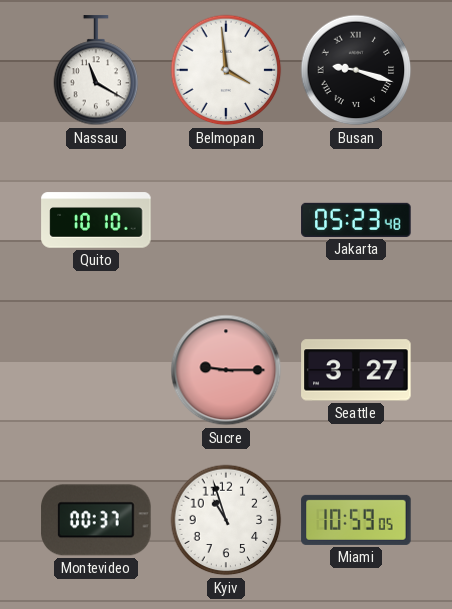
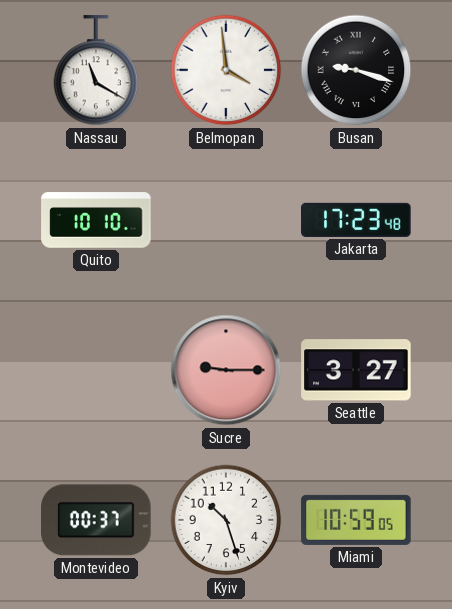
Jakarta: 05:23 -> 17:23
Kyiv: 10:57 -> 10:27
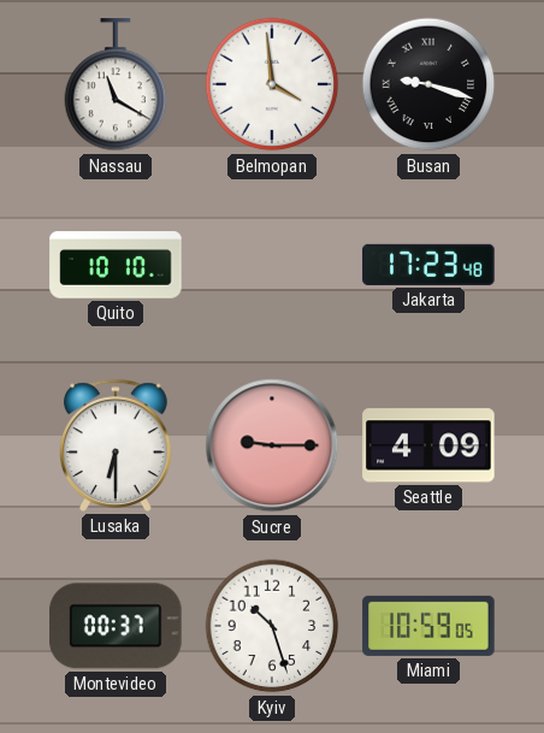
Lusaka: none -> 6:30
Seattle: 3:27 -> 4:09
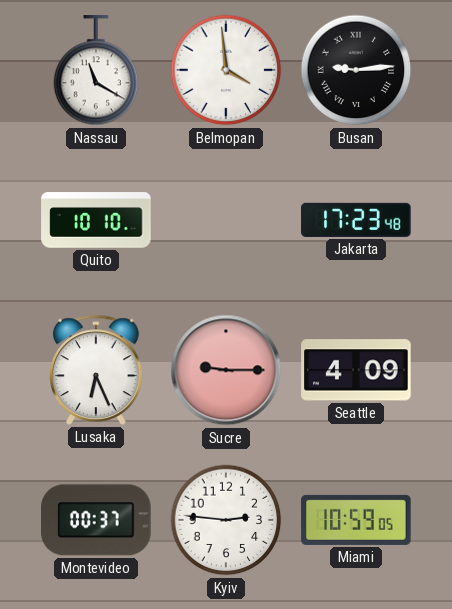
Busan: 9:18 -> 9:14
Lusaka: 6:30 -> 6:26
Kyiv: 10:27 -> 2:46
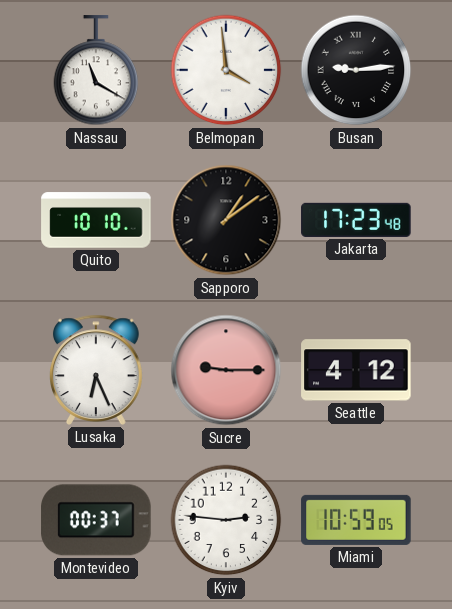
Sapporo: none -> 1:09
Seattle: 4:09 -> 4:12
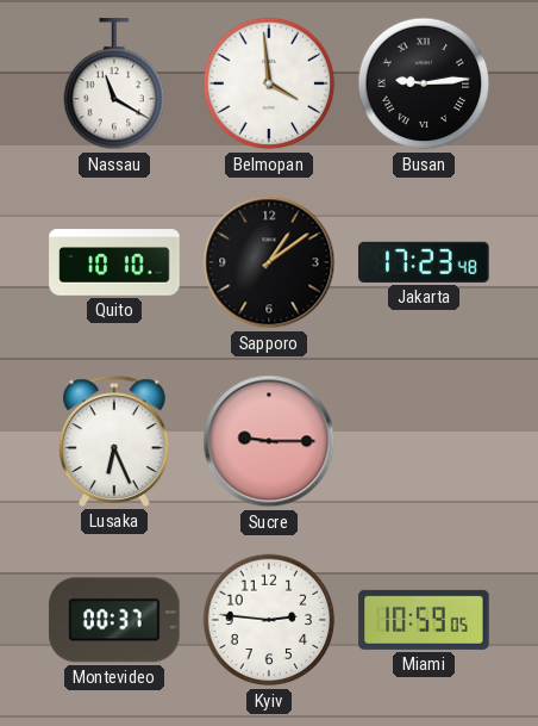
Seattle: 4:12 -> none
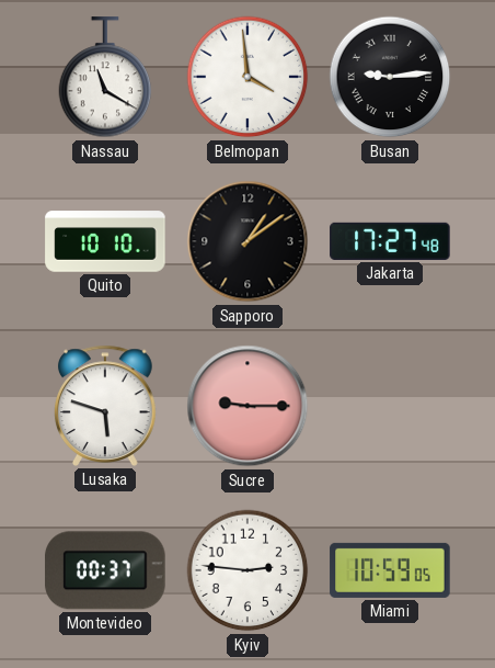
Jakarta: 17:23 -> 17:27
Lusaka: 6:26 -> 5:48
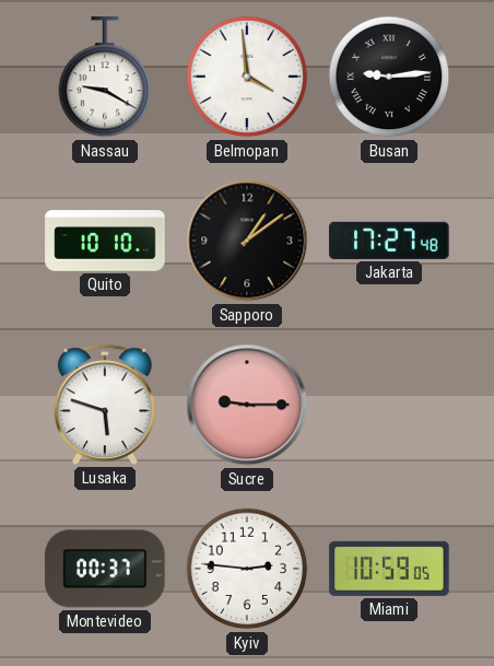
Nassau: 11:20 -> 9:20
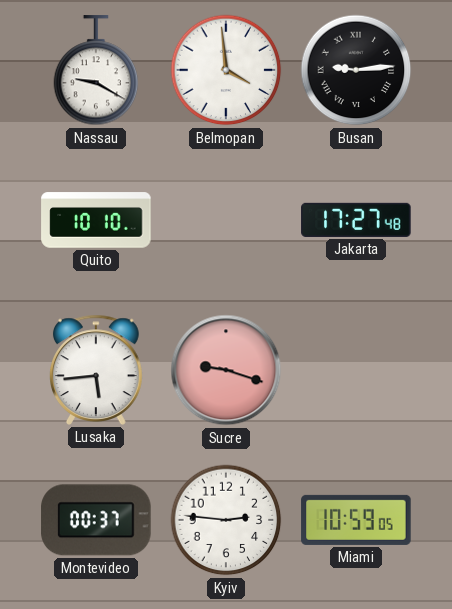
Sapporo: 1:09 -> none
Lusaka: 5:48 -> 5:44
Sucre: 9:15 -> 9:18
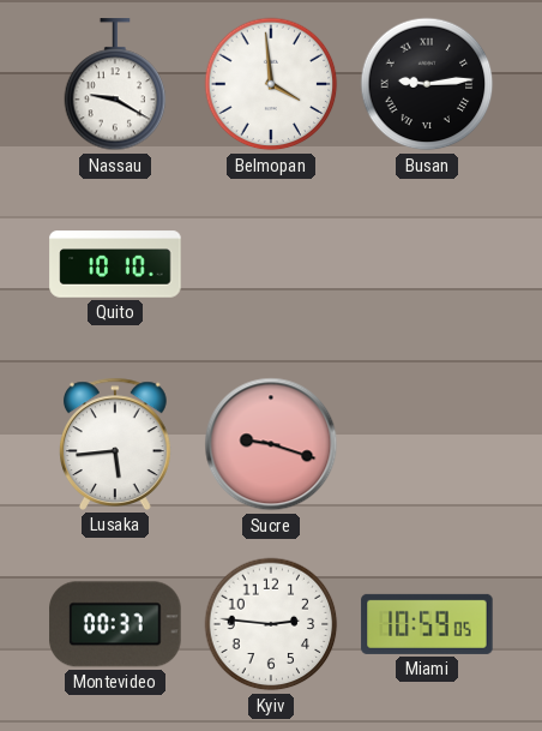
Jakarta: 17:27 -> none
